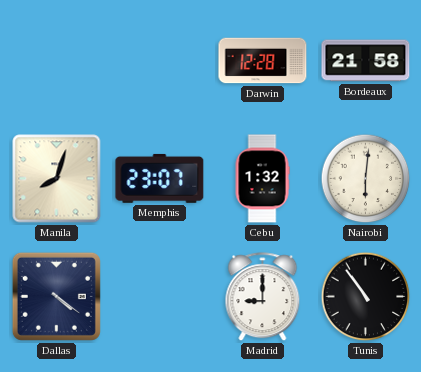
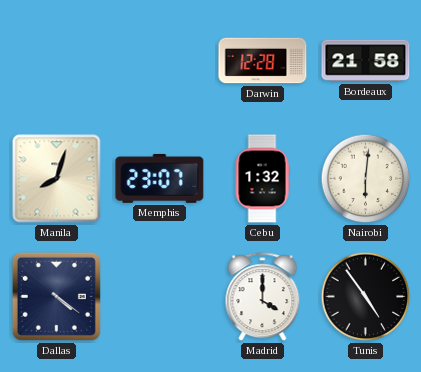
Madrid: 9:00 -> 4:00
Tunis: 10:54 -> 4:54
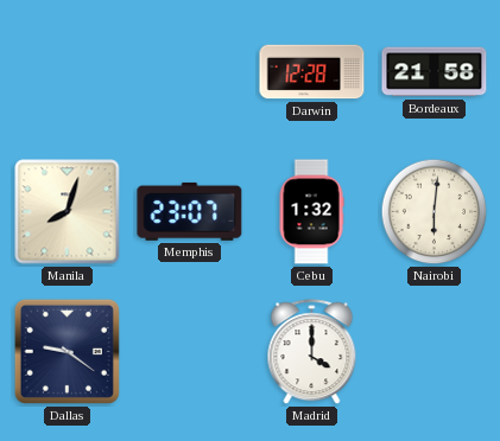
Dallas: 4:21 -> 9:21
Tunis: 4:54 -> none
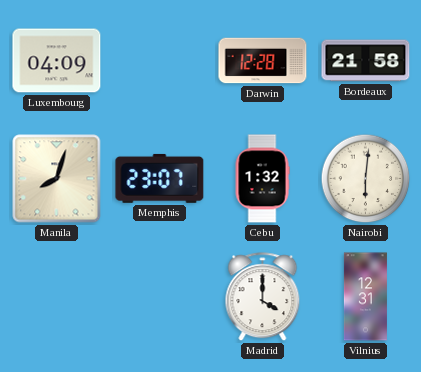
Luxembourg: none -> 04:09
Dallas: 9:21 -> none
Vilnius: none -> 12:31
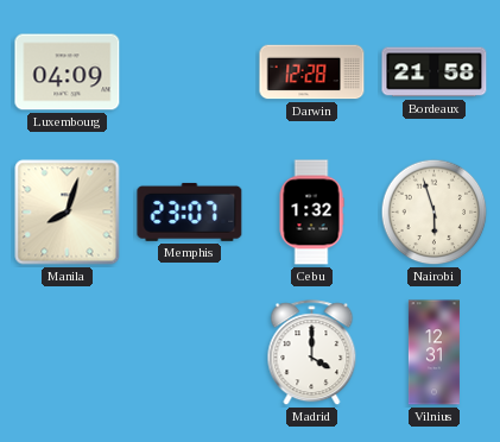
Nairobi: 6:01 -> 5:57
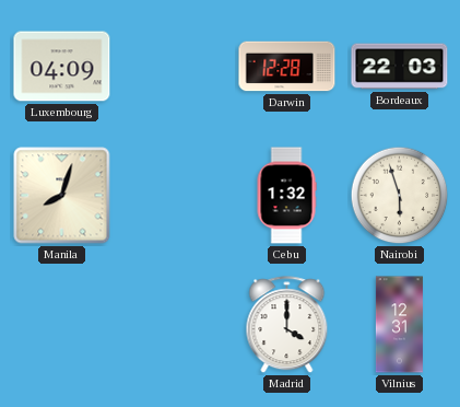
Bordeaux: 21:58 -> 22:03
Memphis: 23:07 -> none
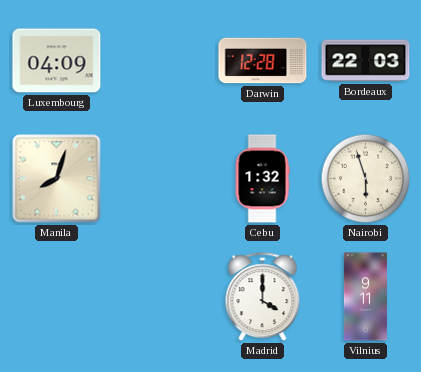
Vilnius: 12:31 -> 9:11
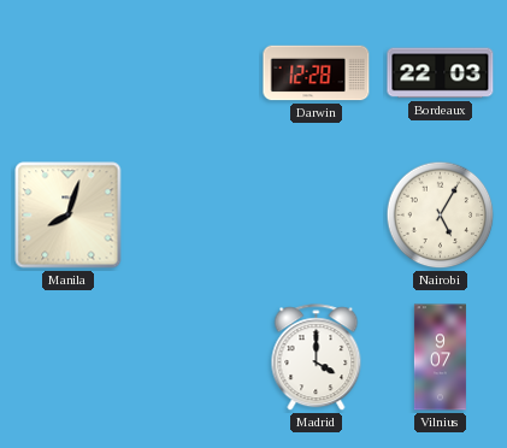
Luxembourg: 04:09 -> none
Cebu: 1:32 -> none
Nairobi: 5:57 -> 5:05
Vilnius: 9:11 -> 9:07
